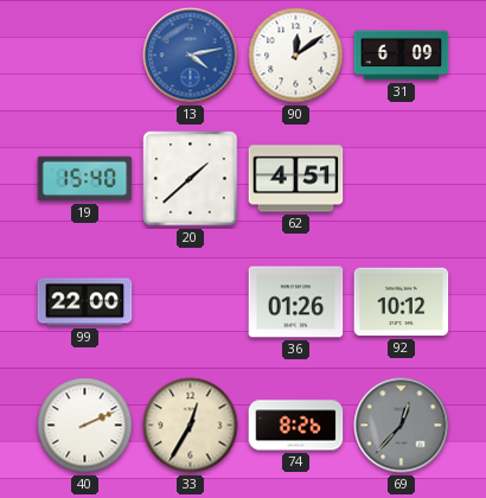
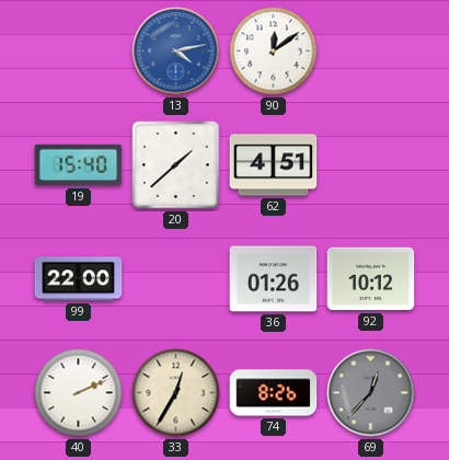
31: 6:09 -> none
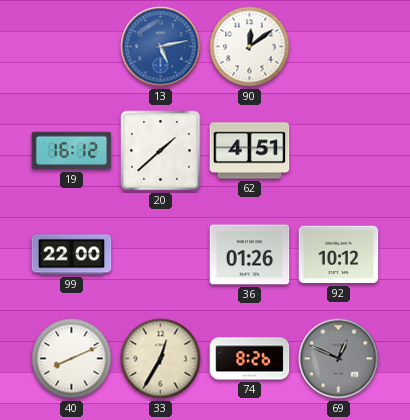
13: 4:13 -> 5:13
19: 15:40 -> 16:12
40: 2:11 -> 8:11
69: 12:37 -> 12:49
